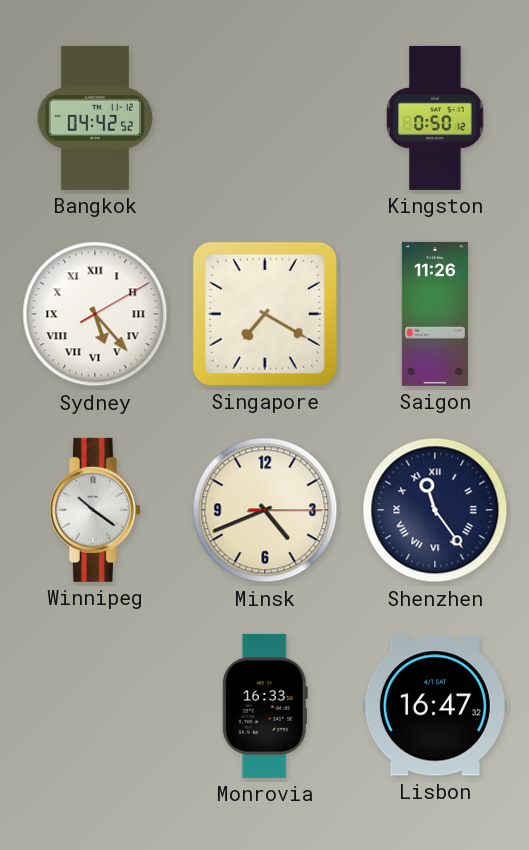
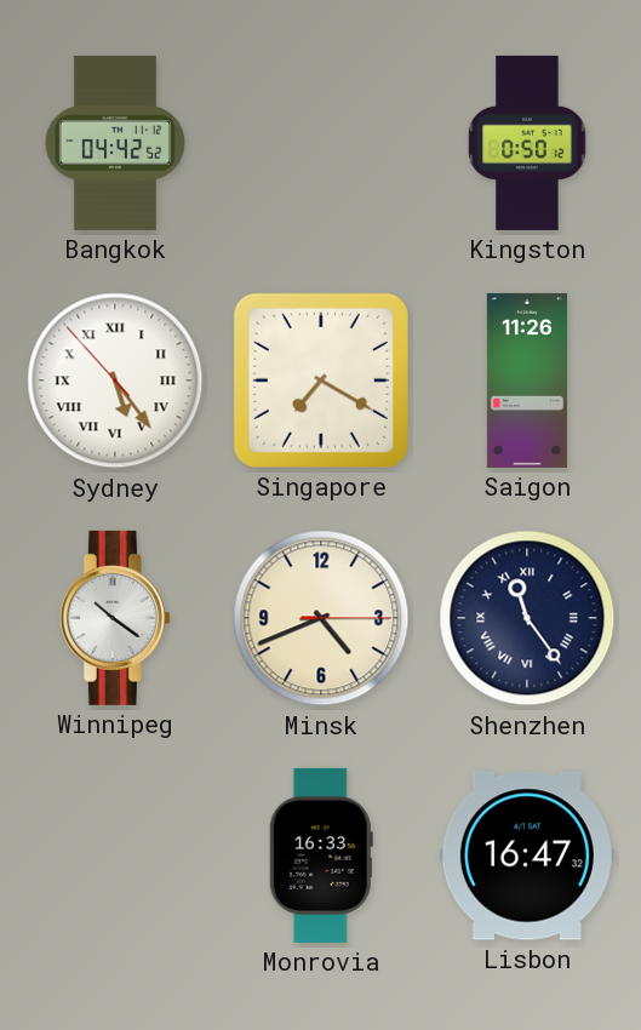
Sydney: 5:23:10 -> 5:23:53
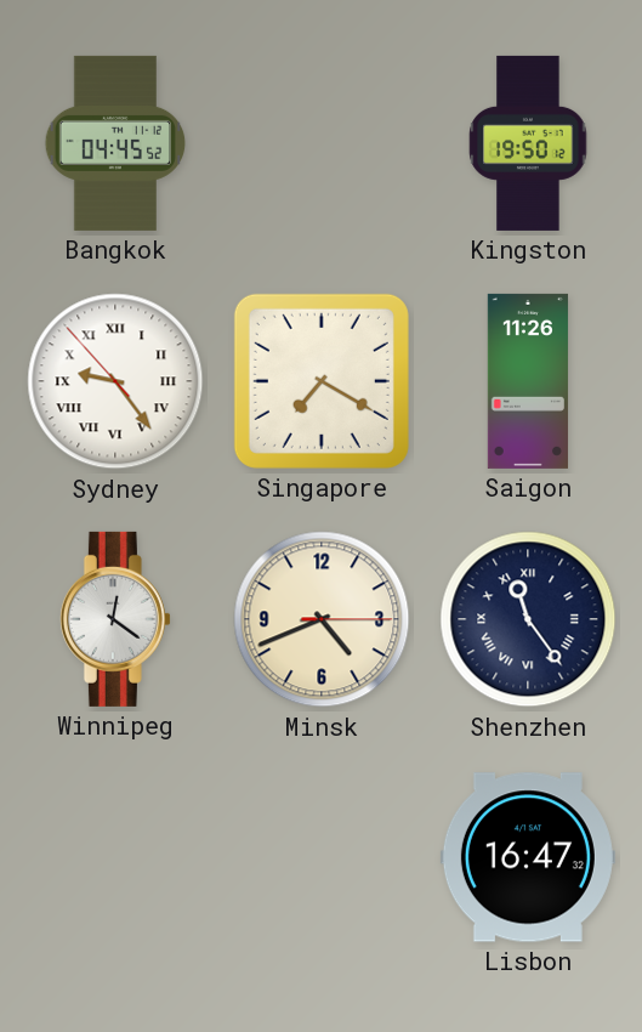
Bangkok: 04:42 -> 04:45
Kingston: 0:50 -> 19:50
Sydney: 5:23 -> 9:23
Winnipeg: 10:21 -> 12:21
Monrovia: 16:33 -> none
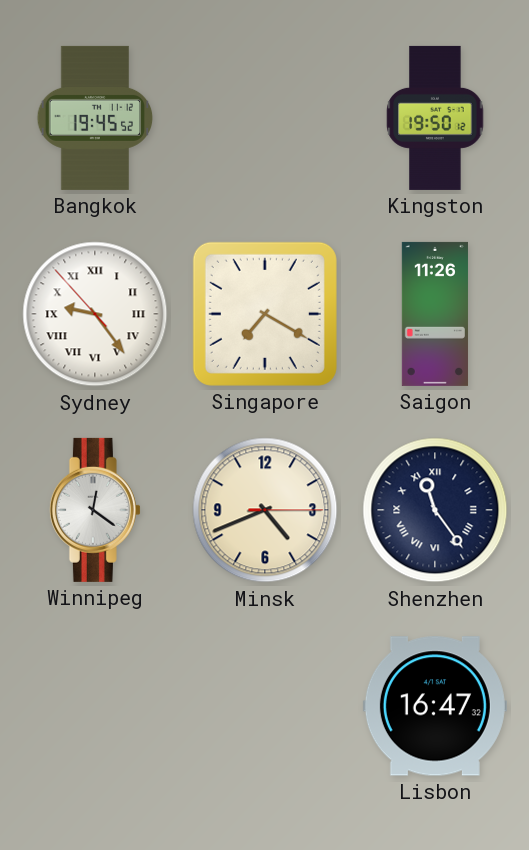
Bangkok: 04:45 -> 19:45
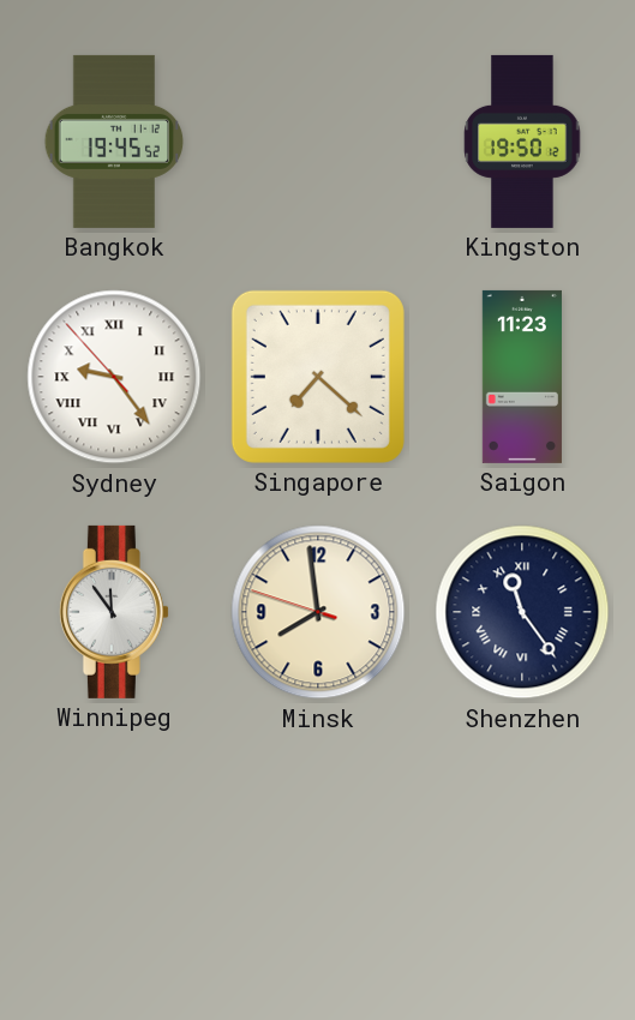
Singapore: 7:20 -> 7:22
Saigon: 11:26 -> 11:23
Winnipeg: 12:21 -> 11:54
Minsk: 4:41 -> 7:58
Lisbon: 16:47 -> none
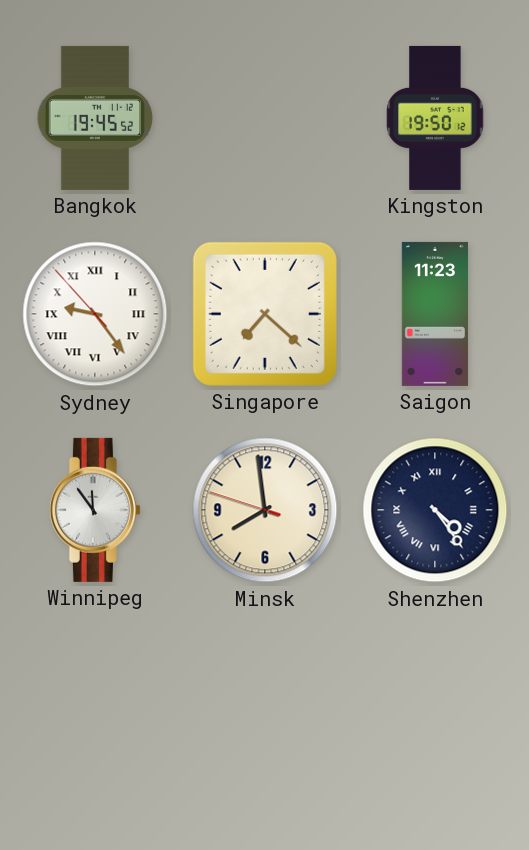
Shenzhen: 11:24 -> 4:24
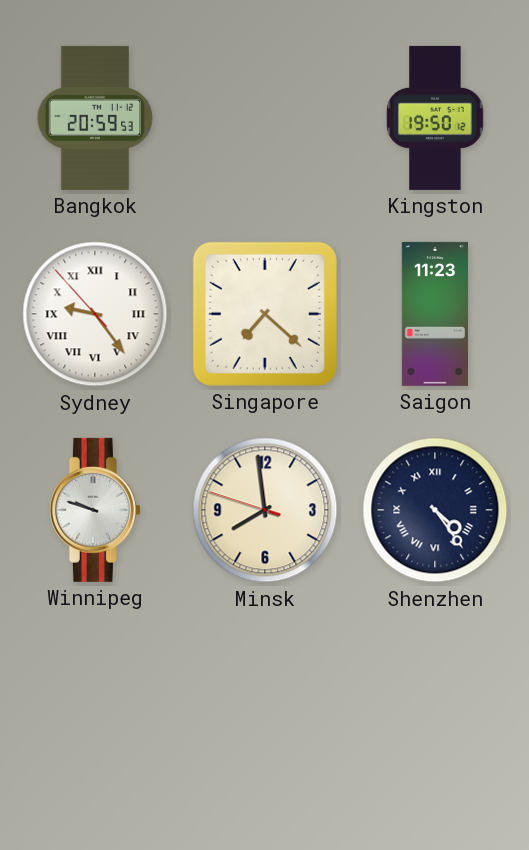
Bangkok: 19:45 -> 20:59
Winnipeg: 11:54 -> 9:48
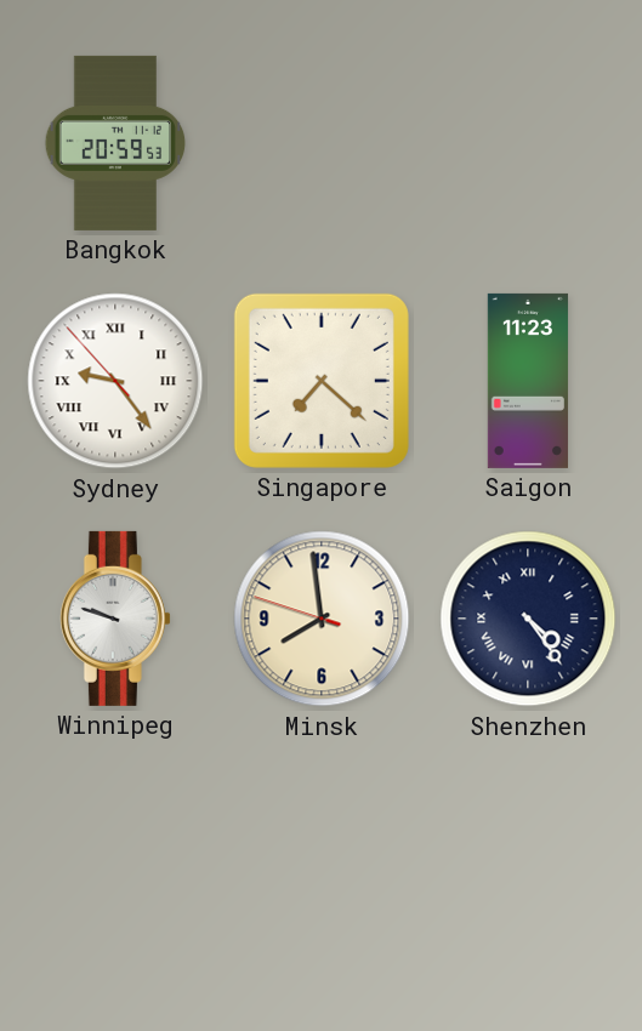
Kingston: 19:50 -> none
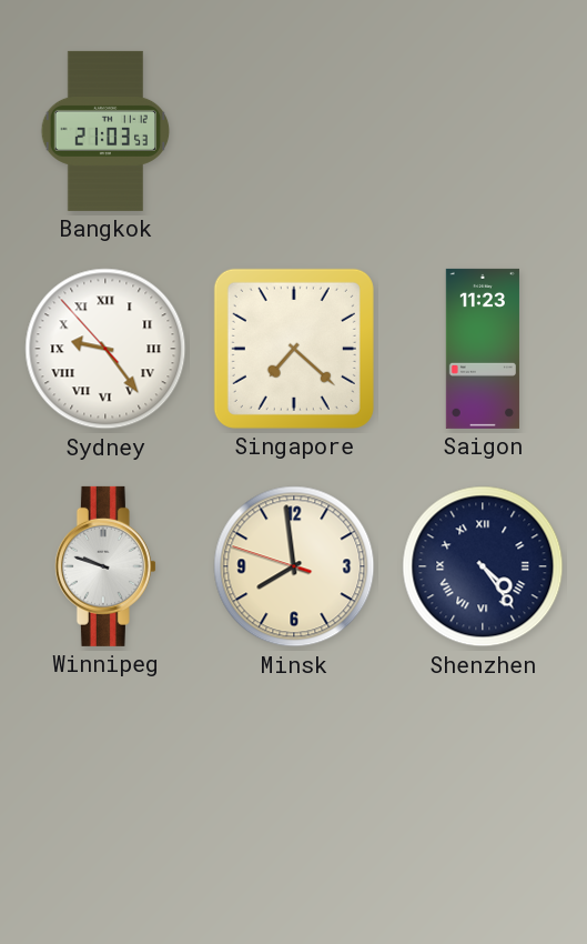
Bangkok: 20:59 -> 21:03
